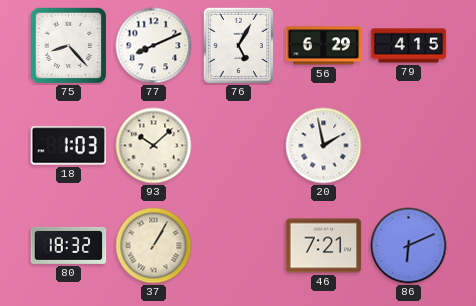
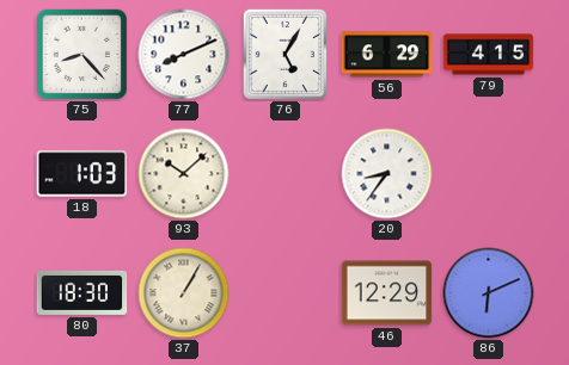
20: 1:58 -> 8:36
80: 18:32 -> 18:30
46: 7:21 -> 12:29
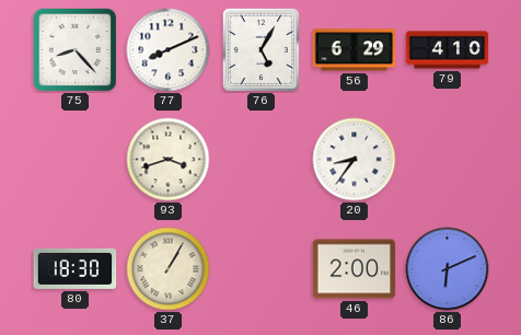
79: 4:15 -> 4:10
18: 1:03 -> none
93: 10:08 -> 3:42
46: 12:29 -> 2:00
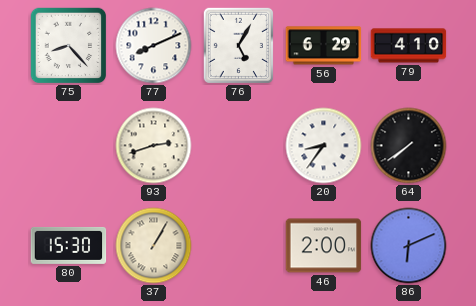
93: 3:42 -> 2:42
64: none -> 7:39
80: 18:30 -> 15:30
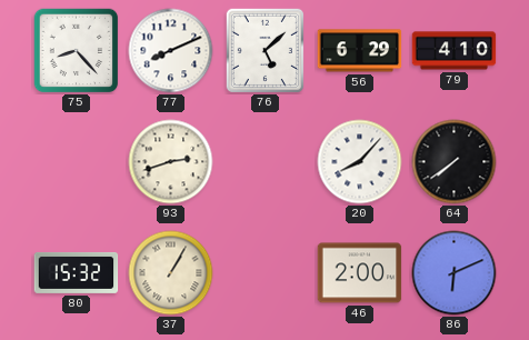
76: 5:05 -> 5:08
20: 8:36 -> 8:07
80: 15:30 -> 15:32
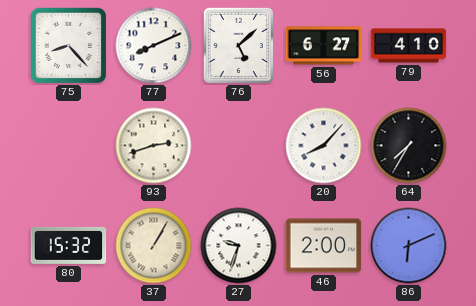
56: 6:29 -> 6:27
64: 7:39 -> 7:35
27: none -> 9:33
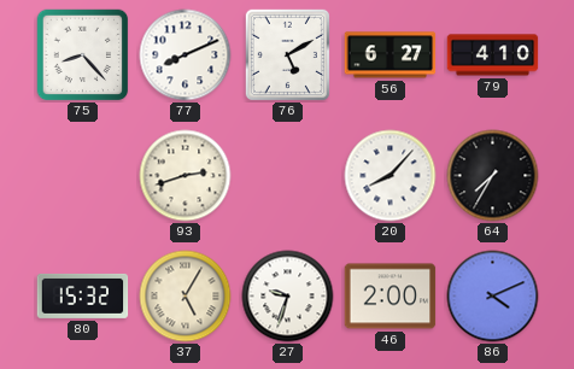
76: 5:08 -> 5:10
37: 1:05 -> 5:05
86: 6:11 -> 4:11
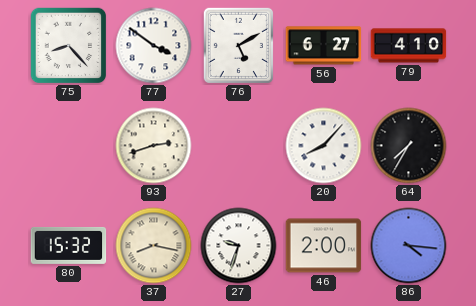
77: 8:11 -> 3:51
37: 5:05 -> 8:17
86: 4:11 -> 4:16
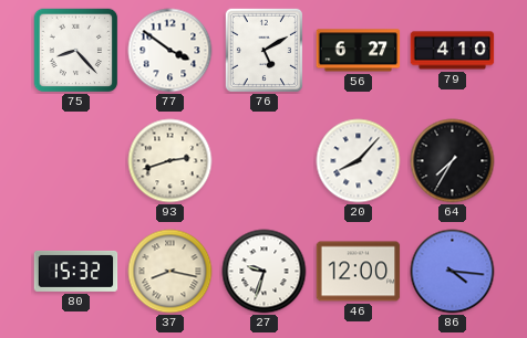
46: 2:00 -> 12:00
